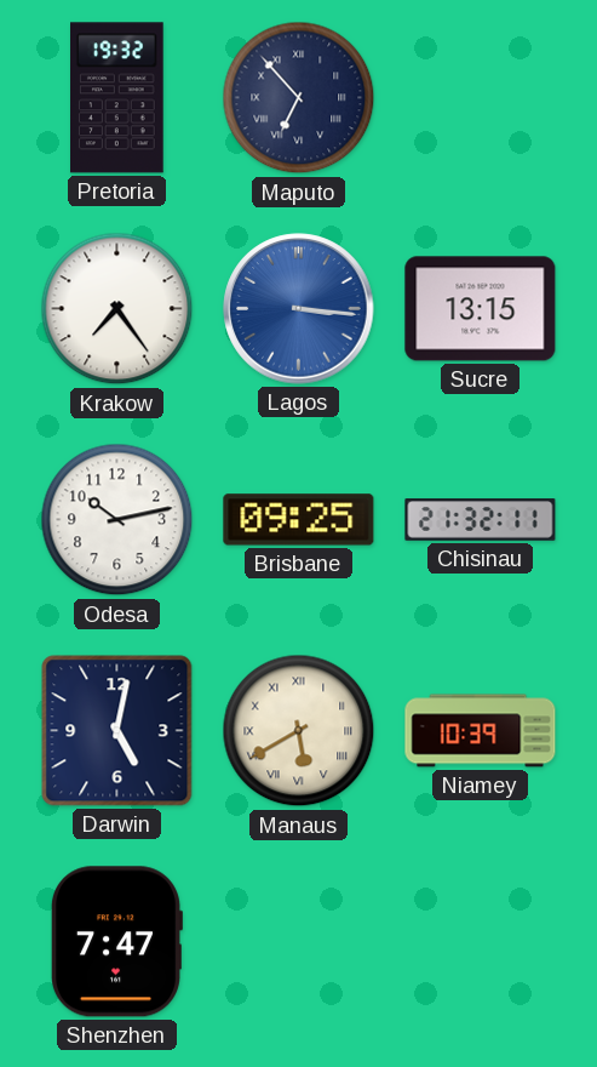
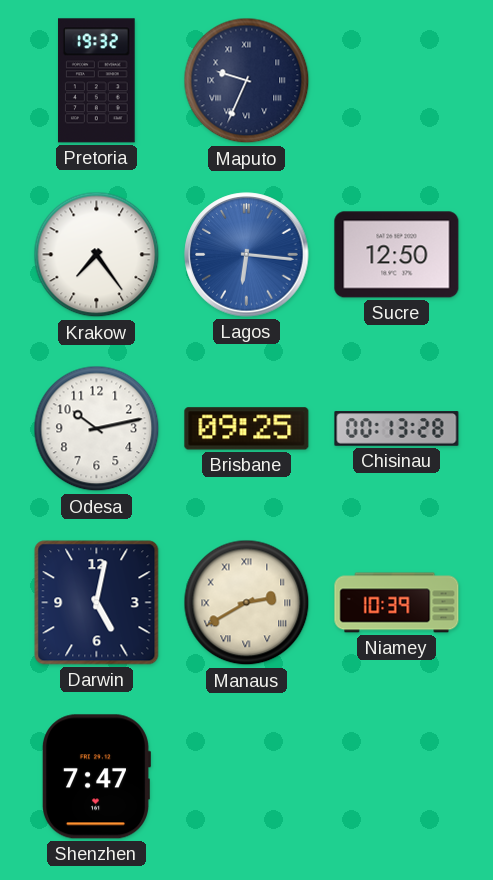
Maputo: 6:53 -> 9:34
Lagos: 3:16 -> 6:16
Sucre: 13:15 -> 12:50
Chisinau: 21:32 -> 00:13
Manaus: 5:40 -> 2:40
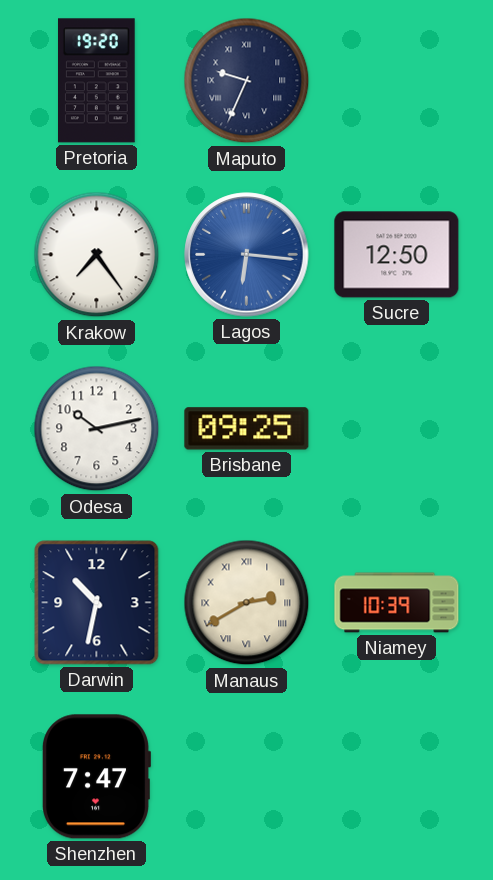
Pretoria: 19:32 -> 19:20
Chisinau: 00:13 -> none
Darwin: 5:02 -> 10:32
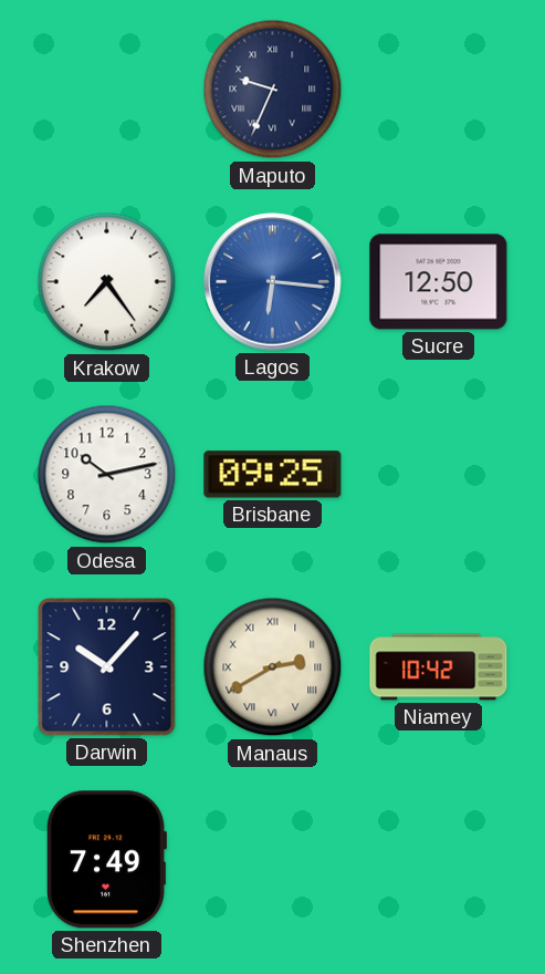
Pretoria: 19:20 -> none
Darwin: 10:32 -> 10:07
Niamey: 10:39 -> 10:42
Shenzhen: 7:47 -> 7:49
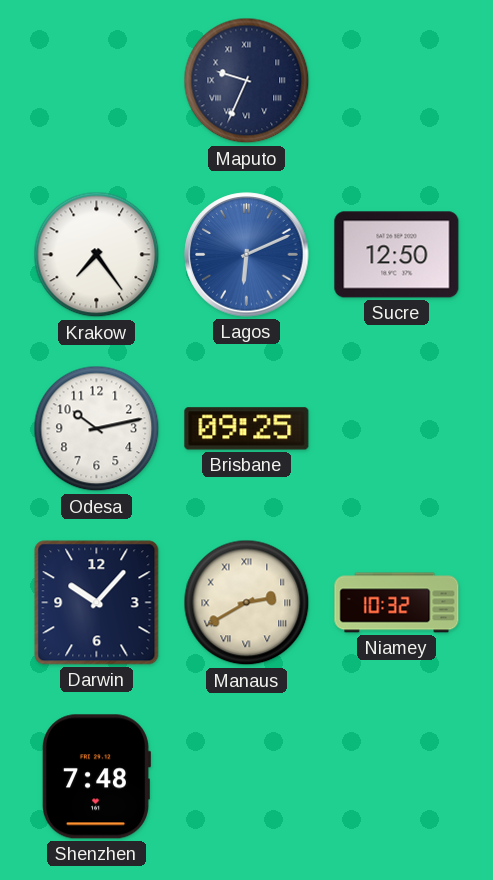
Lagos: 6:16 -> 6:11
Niamey: 10:42 -> 10:32
Shenzhen: 7:49 -> 7:48
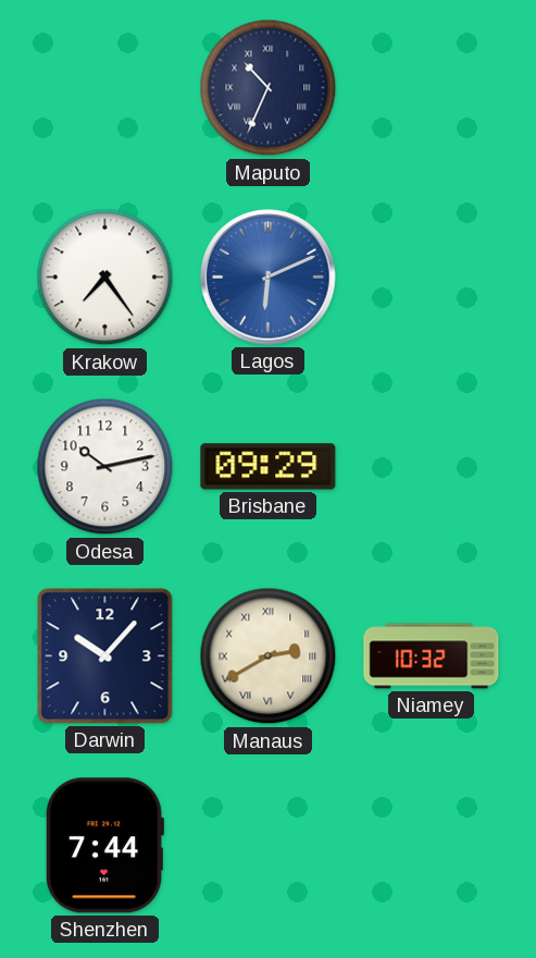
Maputo: 9:34 -> 10:34
Sucre: 12:50 -> none
Brisbane: 09:25 -> 09:29
Shenzhen: 7:48 -> 7:44
